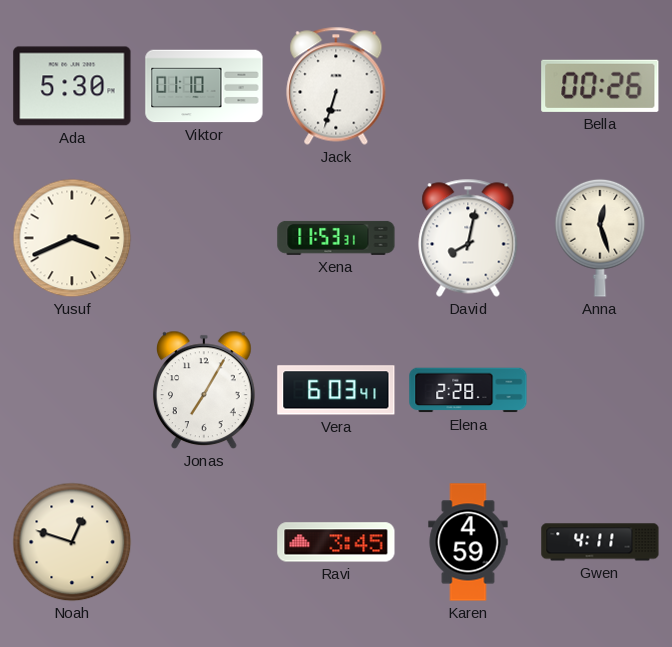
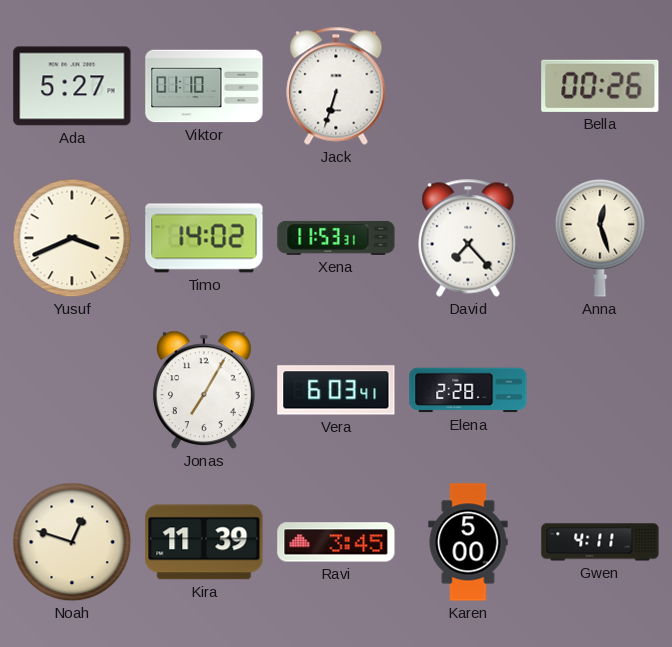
Ada: 5:30 -> 5:27
Timo: none -> 14:02
David: 8:02 -> 7:23
Kira: none -> 11:39
Karen: 4:59 -> 5:00
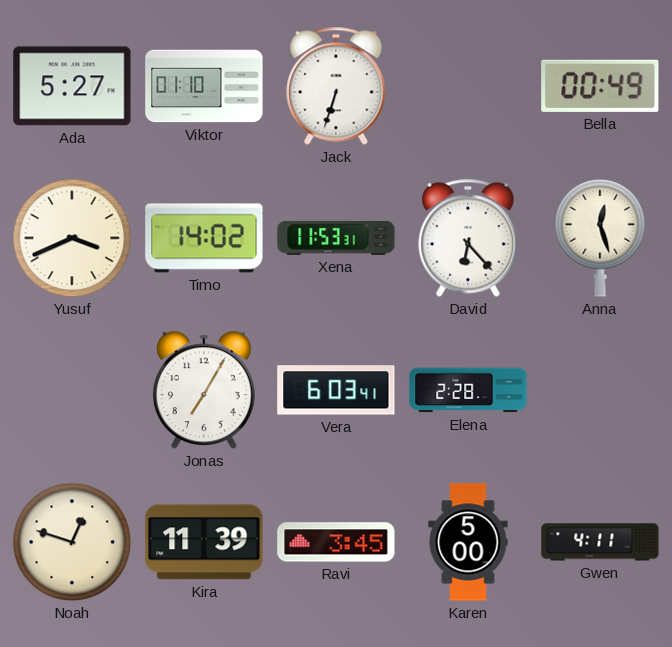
Bella: 00:26 -> 00:49
David: 7:23 -> 6:23
